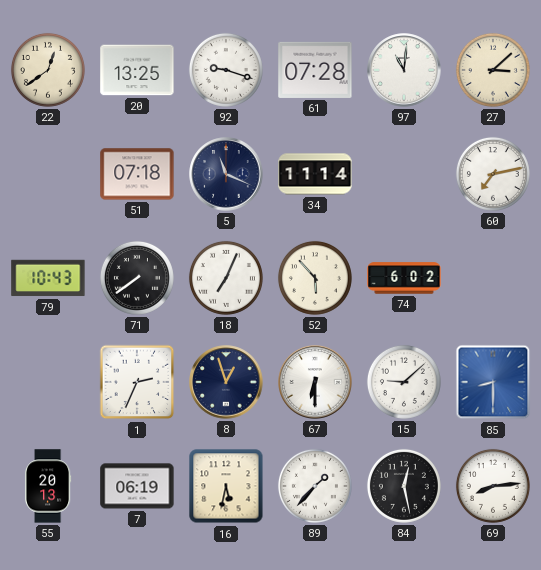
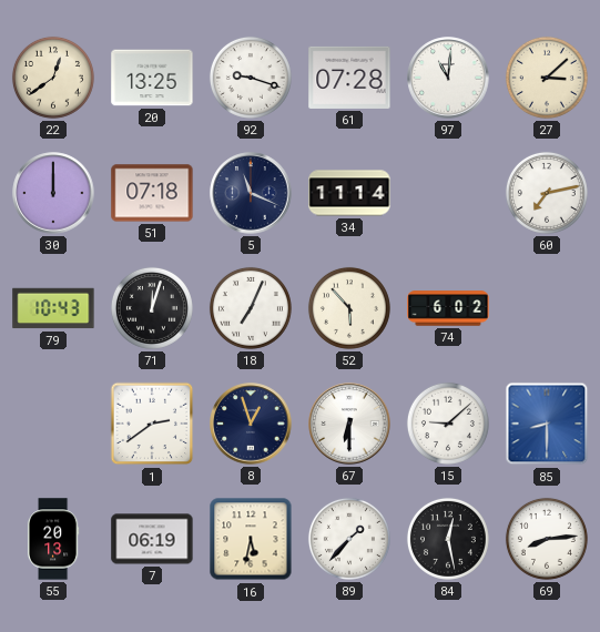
30: none -> 12:00
71: 7:39 -> 12:03
1: 2:34 -> 2:39
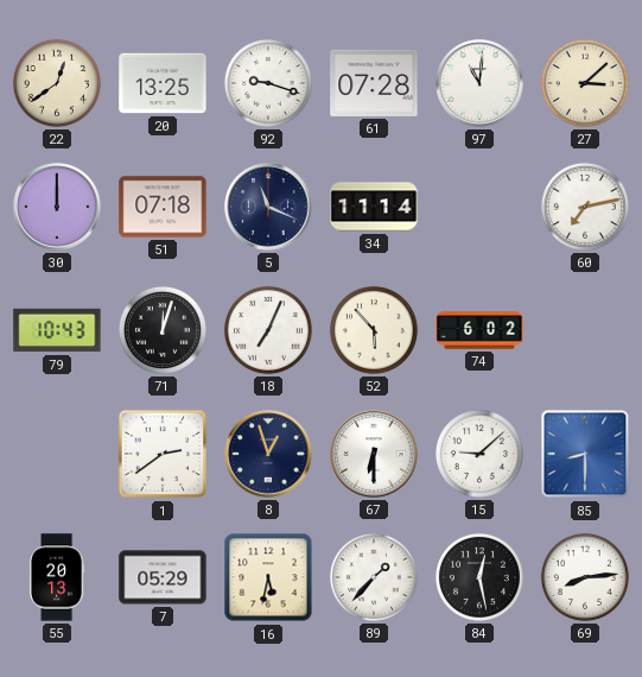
7: 06:19 -> 05:29
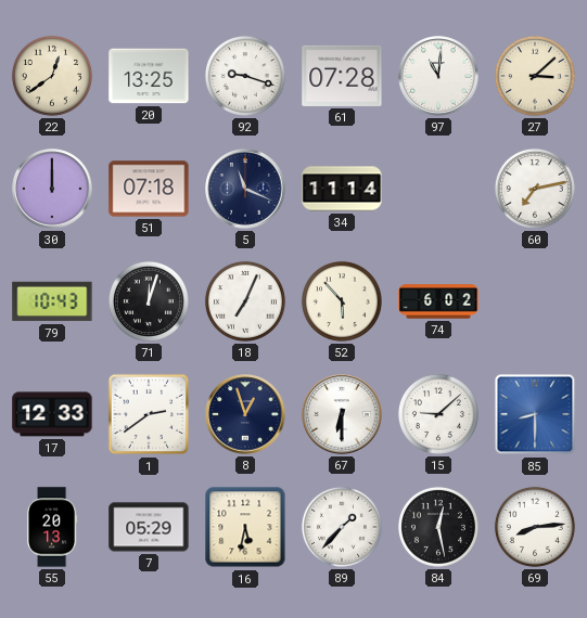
17: none -> 12:33
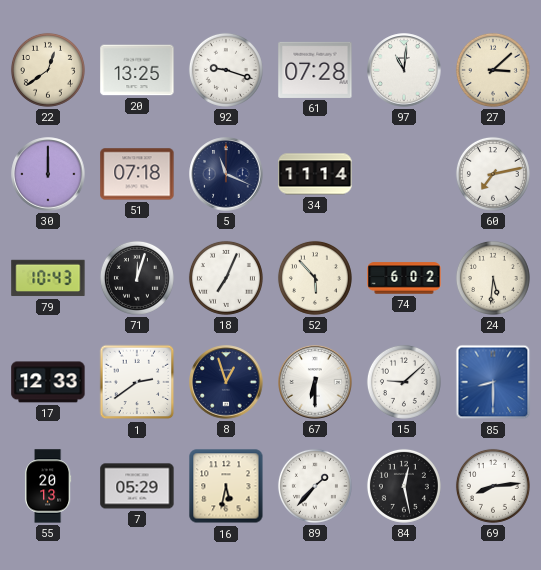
24: none -> 5:31
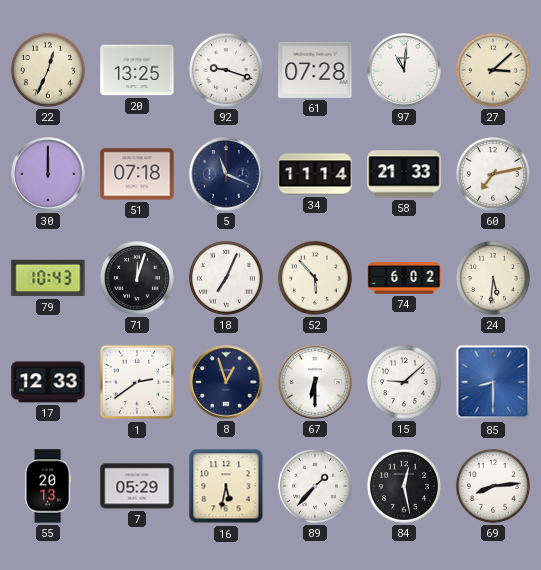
22: 12:39 -> 12:34
58: none -> 21:33
